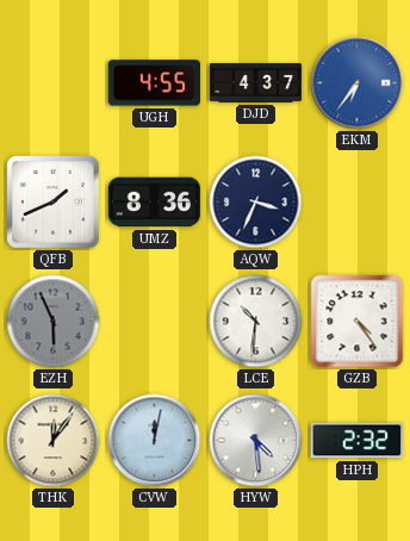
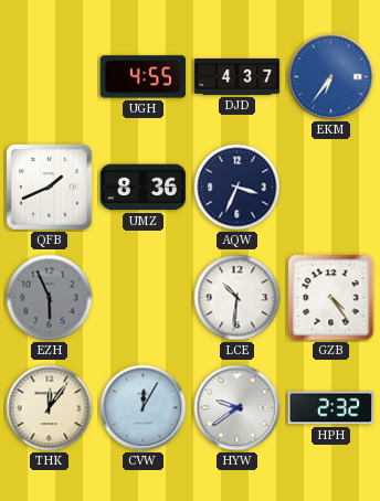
CVW: 12:02 -> 12:05
HYW: 4:29 -> 9:39
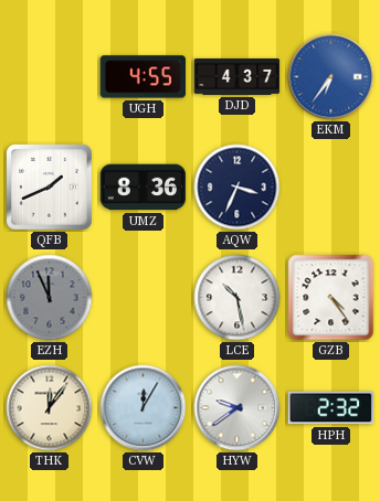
EZH: 5:56 -> 11:56
LCE: 10:31 -> 10:28
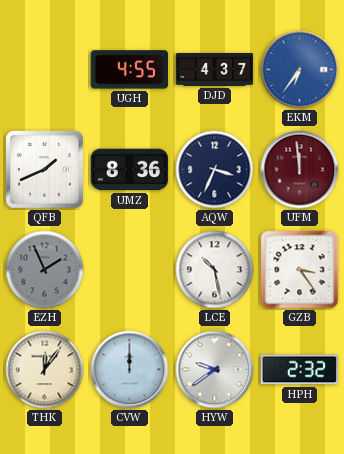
UFM: none -> 11:59
EZH: 11:56 -> 1:56
GZB: 4:24 -> 3:24
CVW: 12:05 -> 12:00
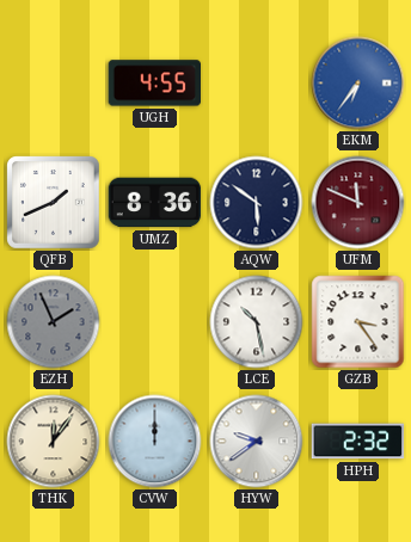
DJD: 4:37 -> none
AQW: 3:34 -> 5:51
UFM: 11:59 -> 11:49
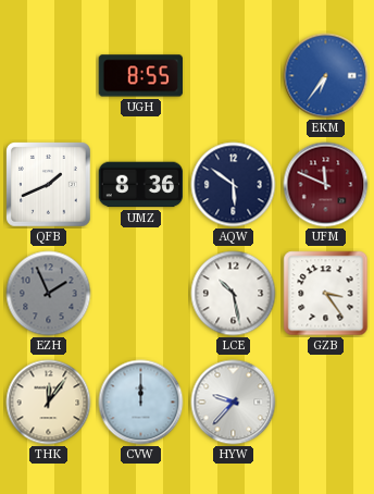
UGH: 4:55 -> 8:55
HYW: 9:39 -> 9:37
HPH: 2:32 -> none
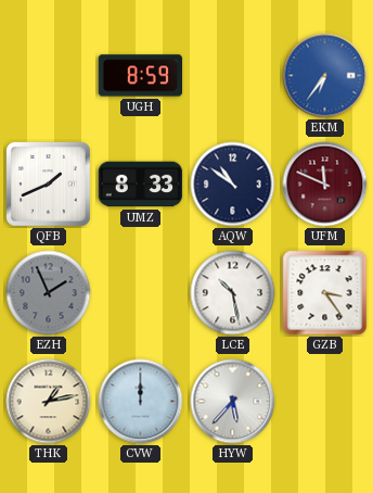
UGH: 8:55 -> 8:59
UMZ: 8:36 -> 8:33
AQW: 5:51 -> 10:51
THK: 12:06 -> 1:13
HYW: 9:37 -> 5:37
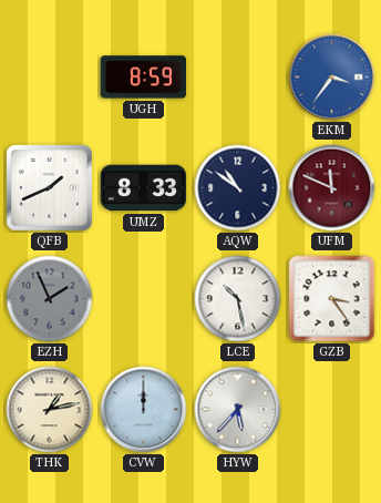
EKM: 6:36 -> 3:36
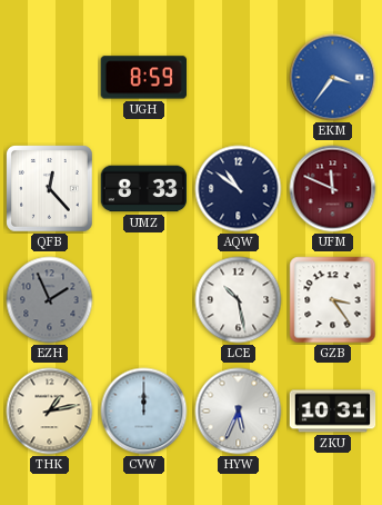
QFB: 1:41 -> 12:23
HYW: 5:37 -> 5:34
ZKU: none -> 10:31
